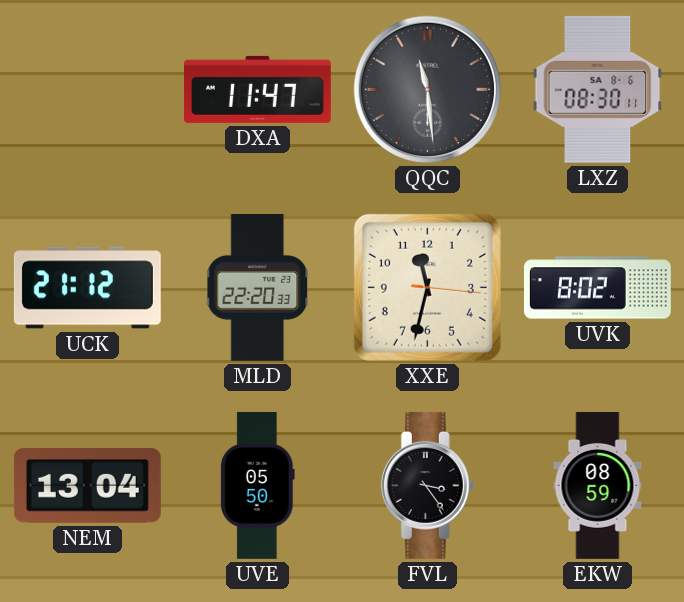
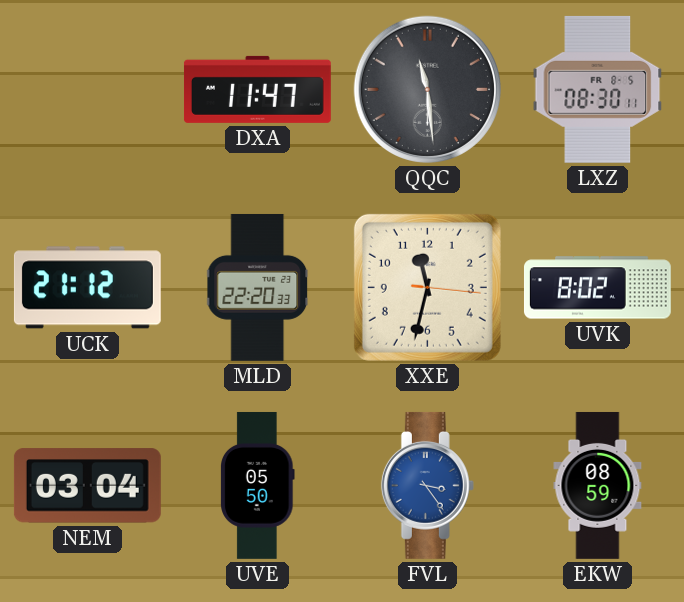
LXZ date: SA 8-6 -> FR 8-5
NEM: 13:04 -> 03:04
FVL dial: black -> blue
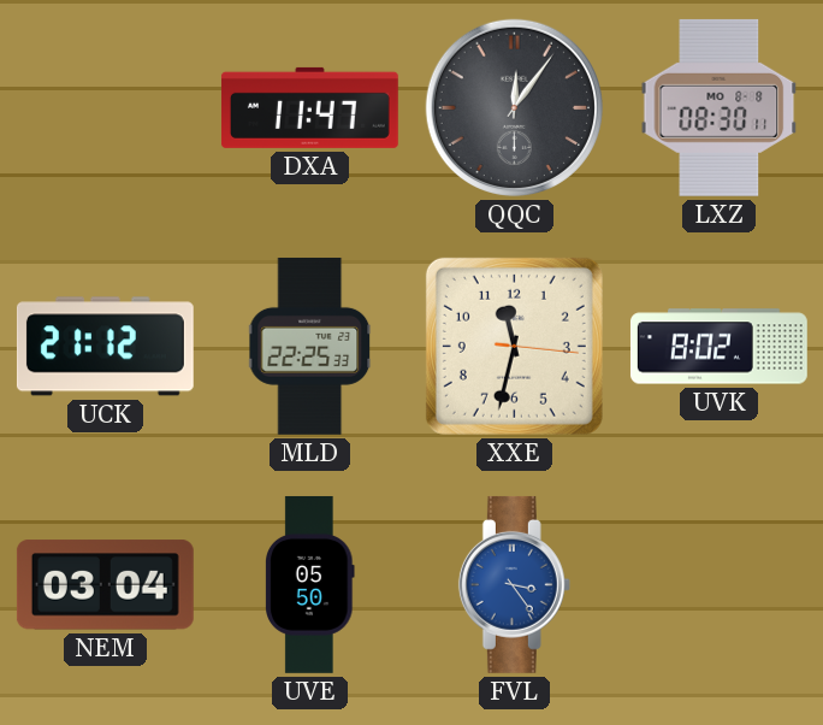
QQC: 11:29 -> 12:06
LXZ date: FR 8-5 -> MO 8-8
MLD: 22:20 -> 22:25
EKW: 08:59 -> none
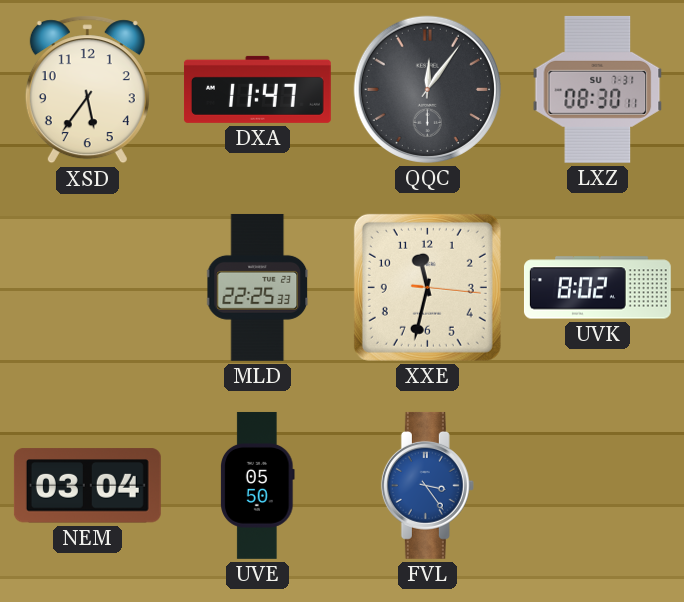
XSD: none -> 5:36
LXZ date: MO 8-8 -> SU 7-31
UCK: 21:12 -> none
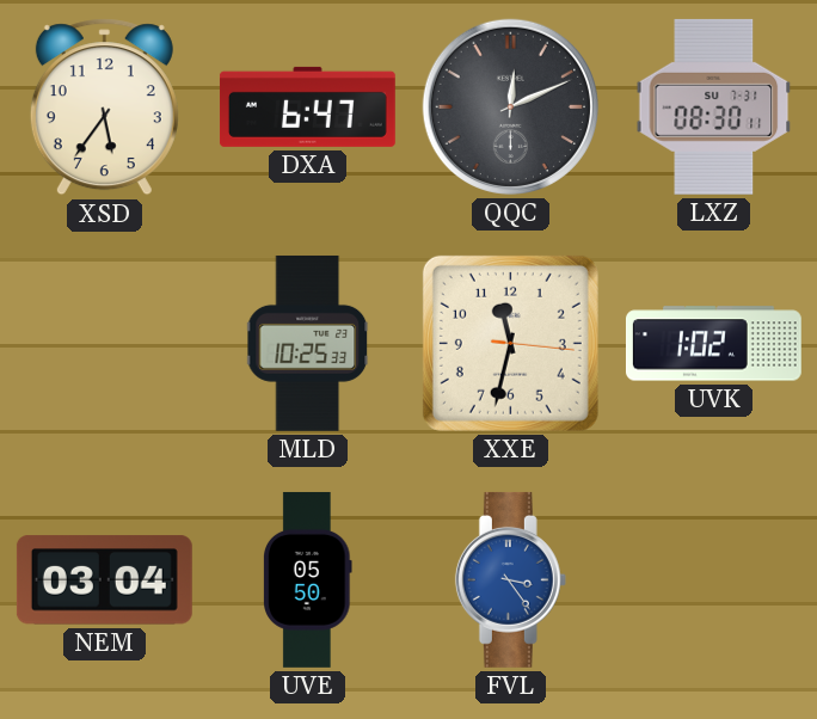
DXA: 11:47 -> 6:47
QQC: 12:06 -> 12:11
MLD: 22:25 -> 10:25
UVK: 8:02 -> 1:02
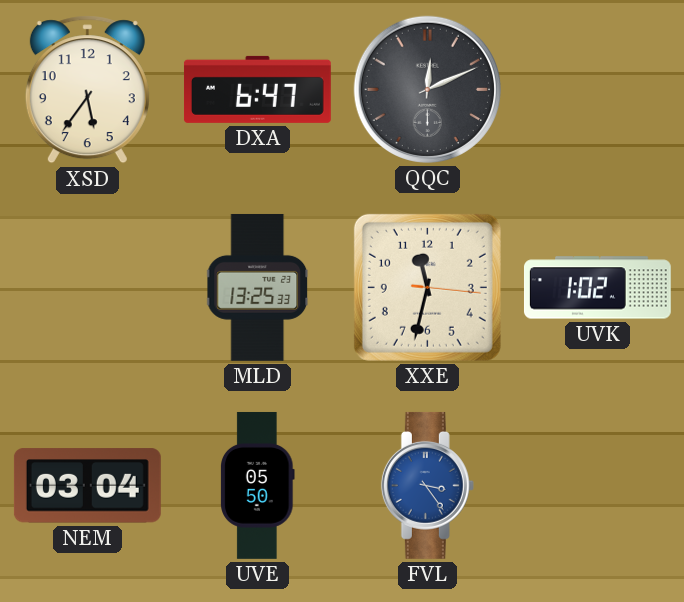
LXZ: 08:30 -> none
MLD: 10:25 -> 13:25
